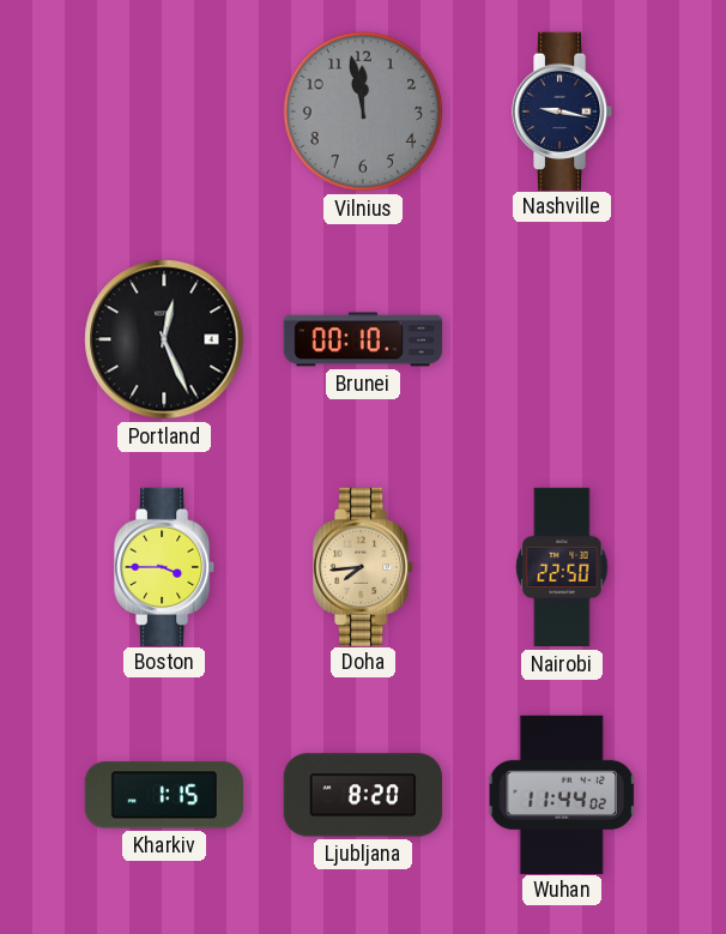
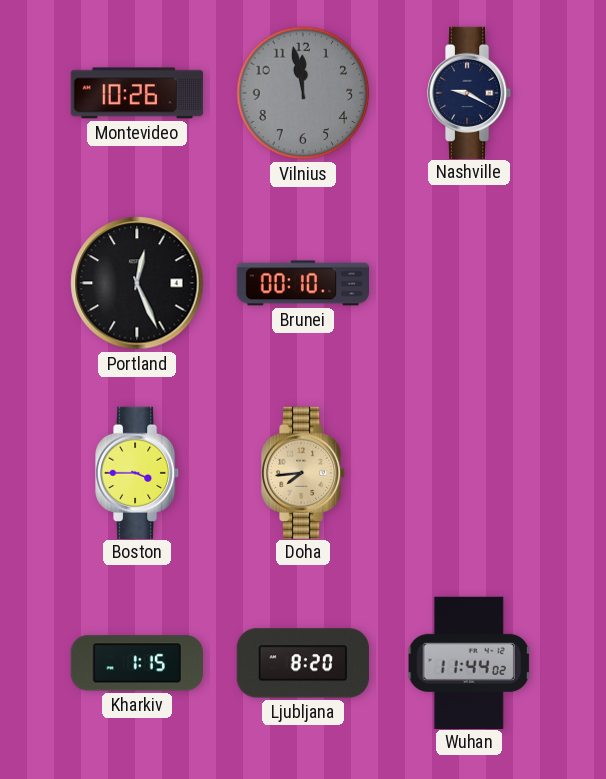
Montevideo: none -> 10:26
Nashville: 9:17 -> 9:20
Nairobi: 22:50 -> none
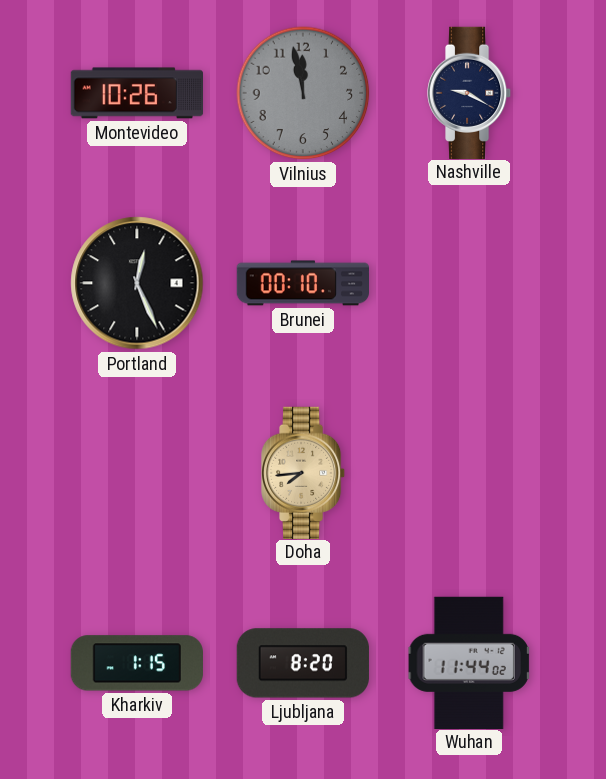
Boston: 3:45 -> none
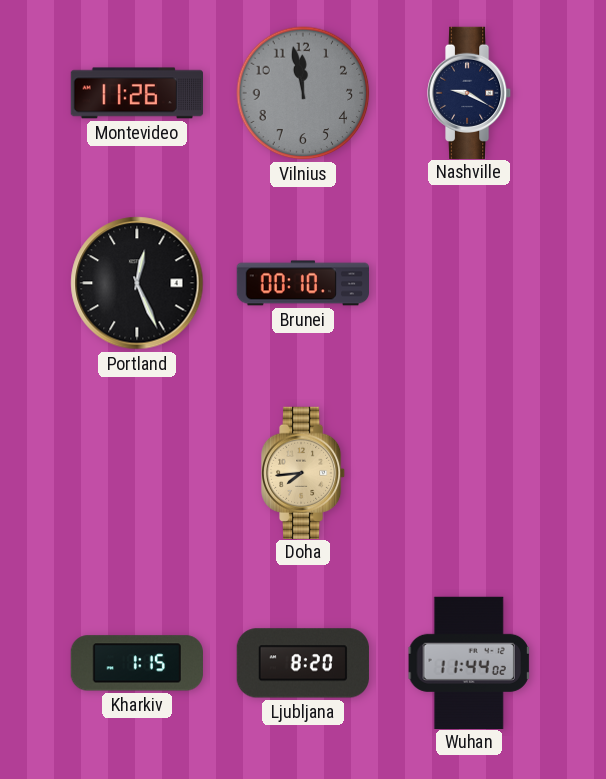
Montevideo: 10:26 -> 11:26
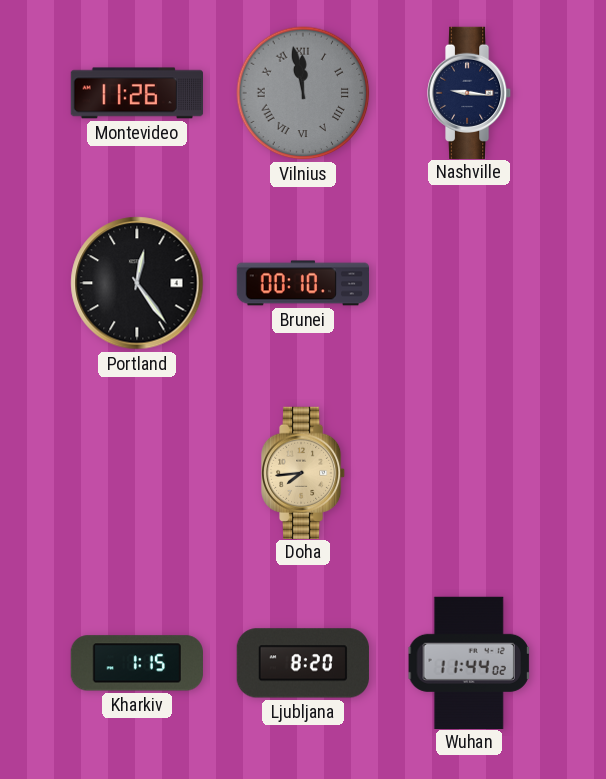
Vilnius numerals: Arabic -> Roman
Nashville: 9:20 -> 9:16
Portland: 12:26 -> 12:24
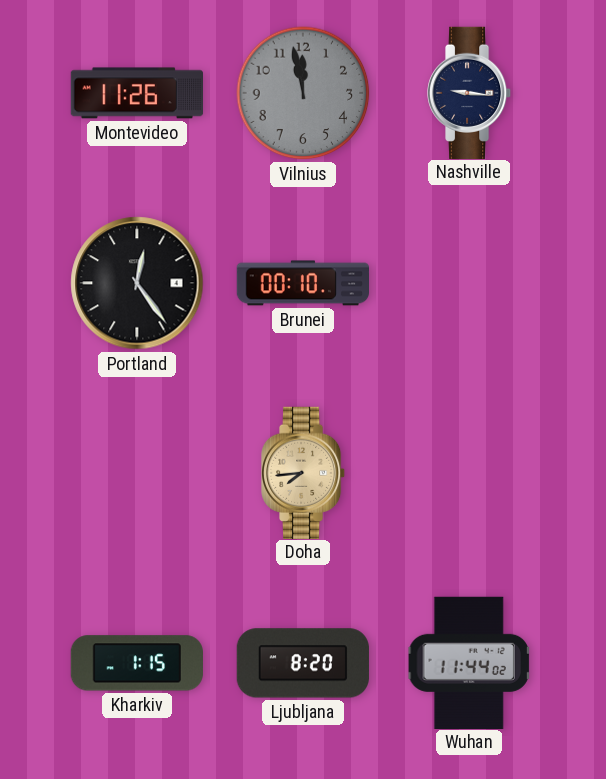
Vilnius numerals: Roman -> Arabic
